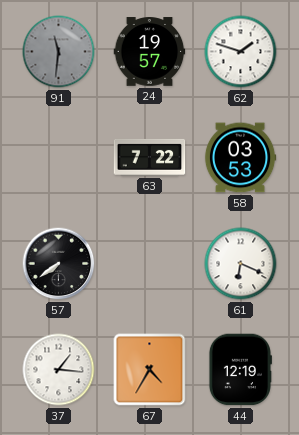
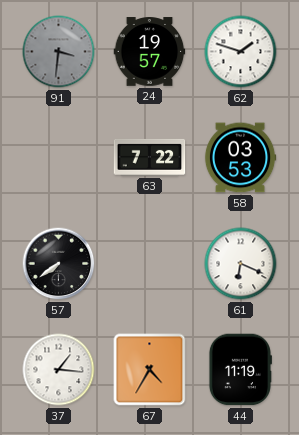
91: 11:31 -> 3:31
44: 12:19 -> 11:19
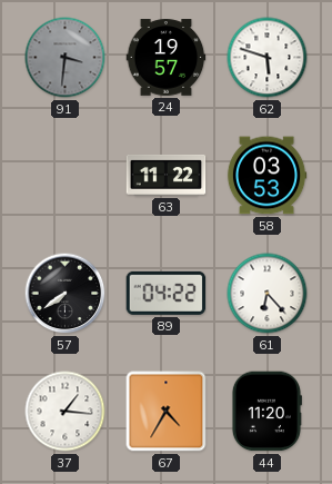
62: 1:48 -> 5:48
63: 7:22 -> 11:22
89: none -> 04:22
61: 6:19 -> 6:23
44: 11:19 -> 11:20
